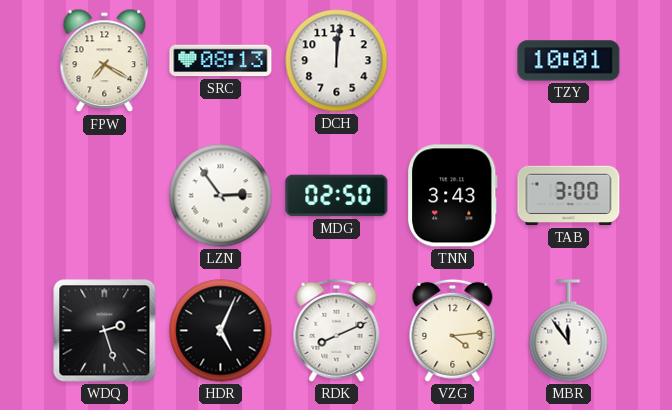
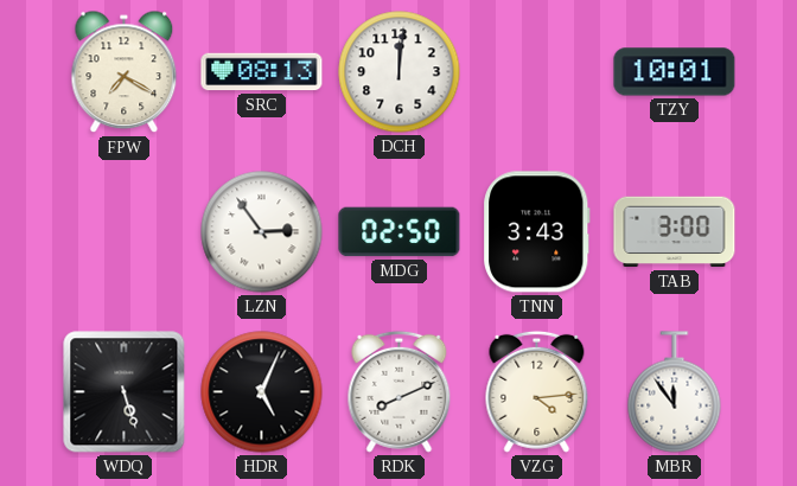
WDQ: 2:27 -> 5:27
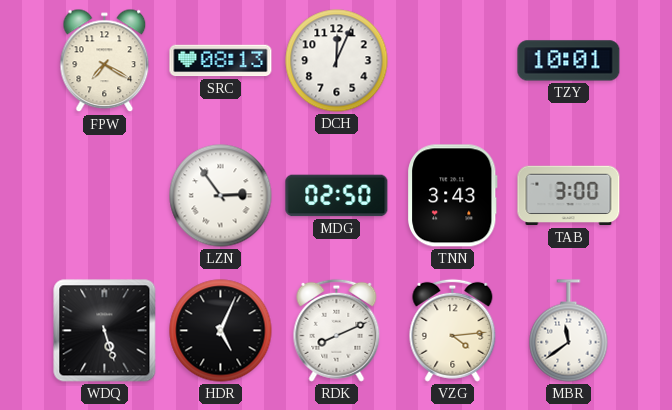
DCH: 12:01 -> 12:04
MBR: 11:54 -> 11:39
